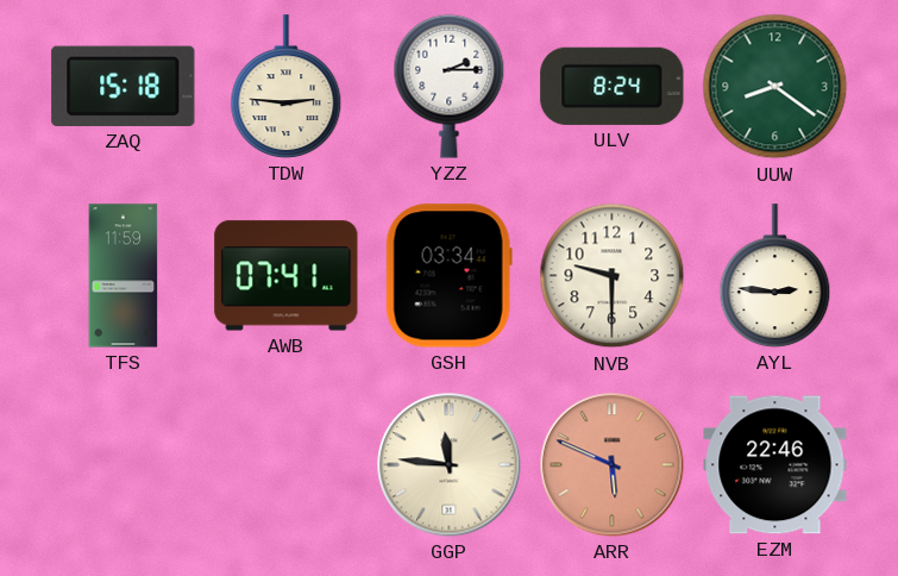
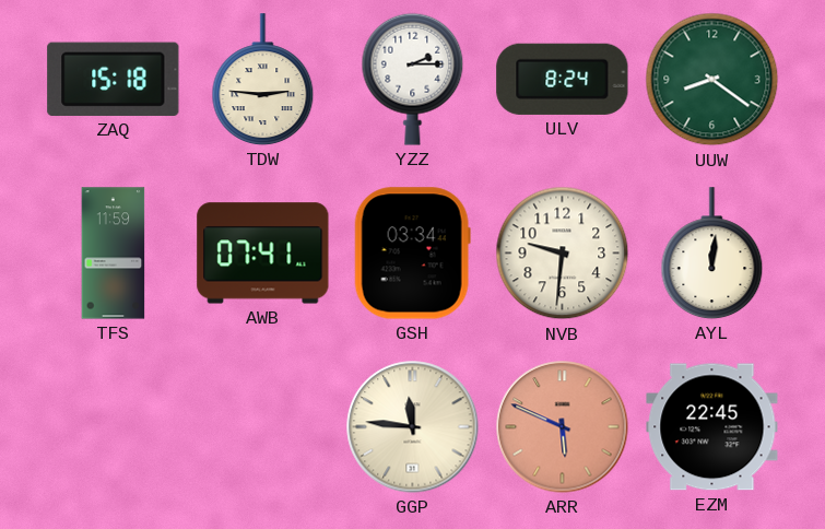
NVB: 9:30 -> 9:31
AYL: 2:46 -> 12:01
EZM: 22:46 -> 22:45
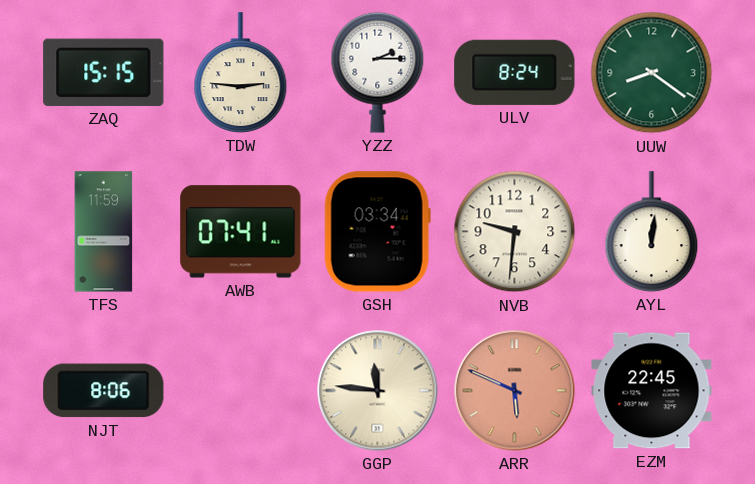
ZAQ: 15:18 -> 15:15
NJT: none -> 8:06
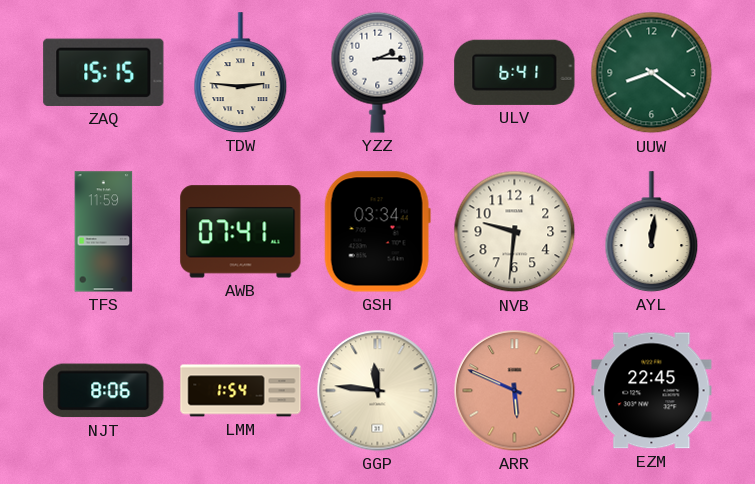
ULV: 8:24 -> 6:41
LMM: none -> 1:54
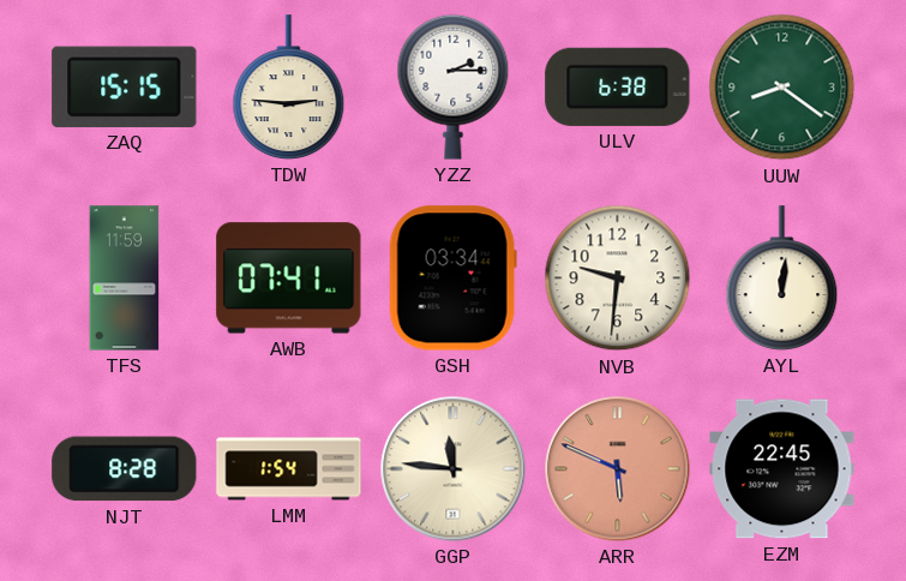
ULV: 6:41 -> 6:38
NJT: 8:06 -> 8:28
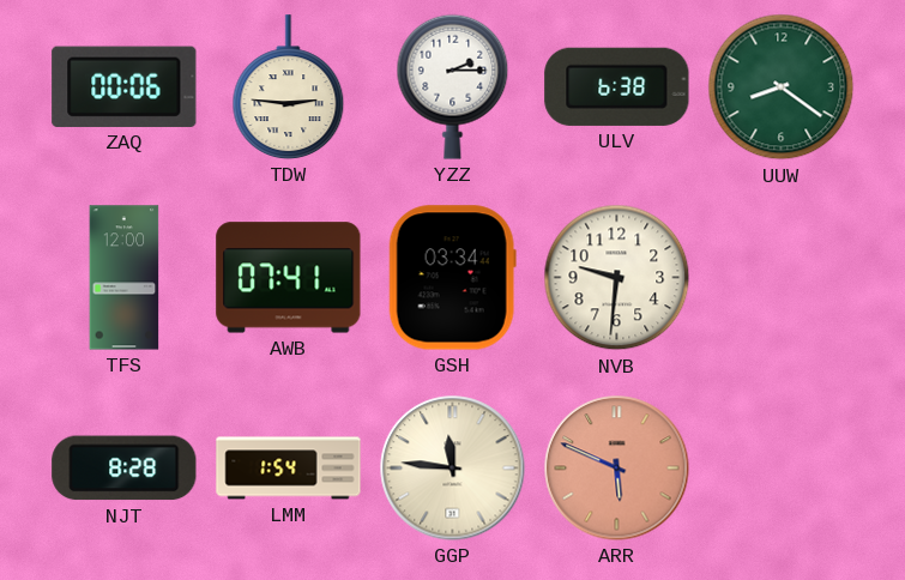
ZAQ: 15:15 -> 00:06
TFS: 11:59 -> 12:00
AYL: 12:01 -> none
EZM: 22:45 -> none
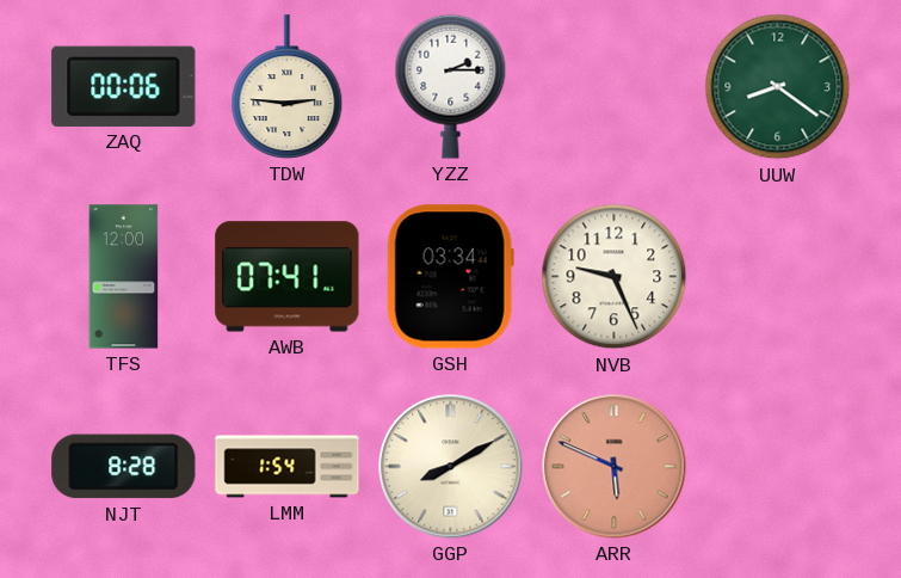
ULV: 6:38 -> none
NVB: 9:31 -> 9:26
GGP: 11:46 -> 8:10
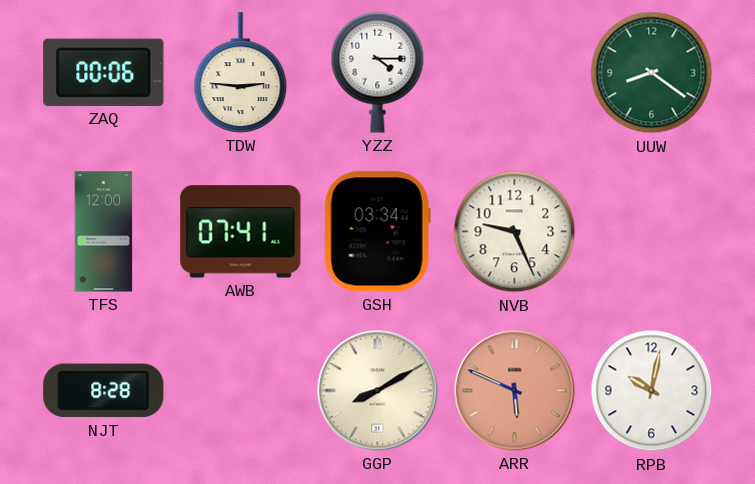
YZZ: 2:15 -> 4:15
LMM: 1:54 -> none
RPB: none -> 10:02
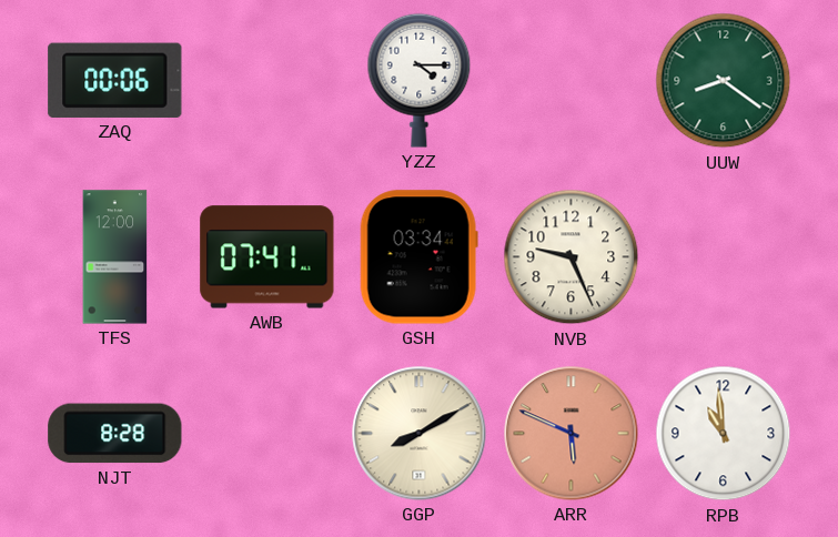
TDW: 2:46 -> none
RPB: 10:02 -> 10:59
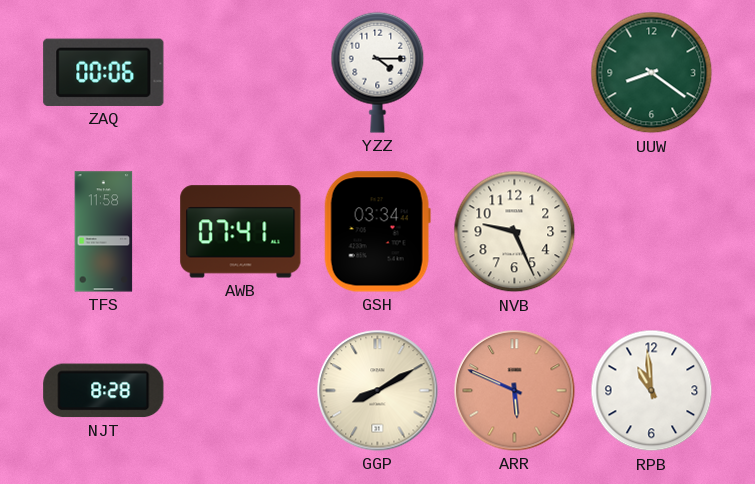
TFS: 12:00 -> 11:58
